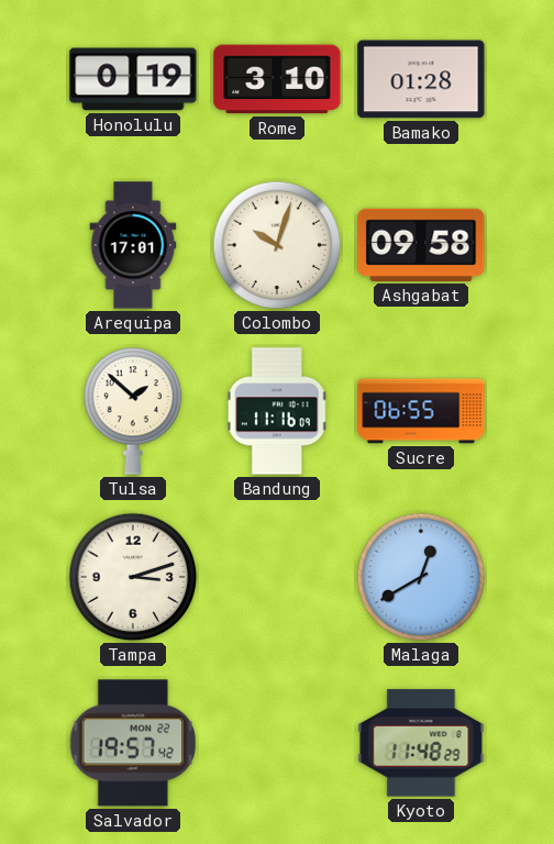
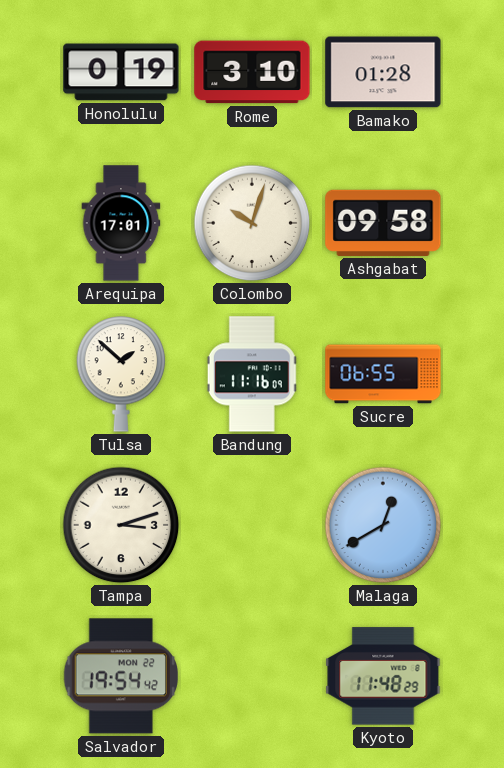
Salvador: 19:57 -> 19:54
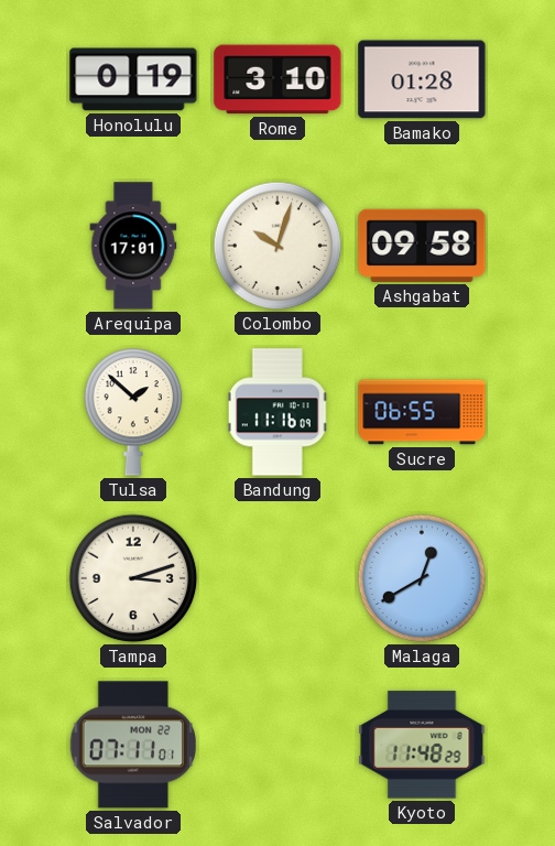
Salvador: 19:54 -> 07:11
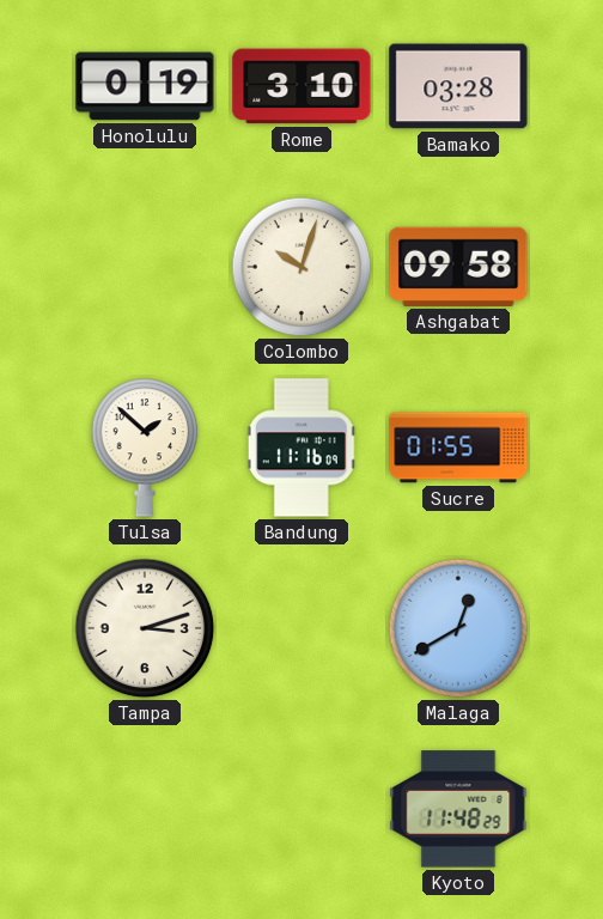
Bamako: 01:28 -> 03:28
Arequipa: 17:01 -> none
Sucre: 06:55 -> 01:55
Salvador: 07:11 -> none
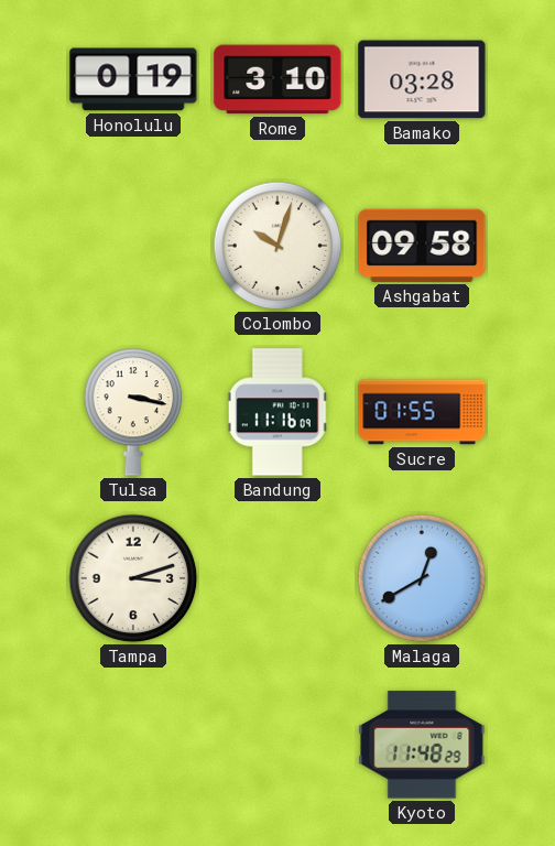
Tulsa: 1:52 -> 3:17
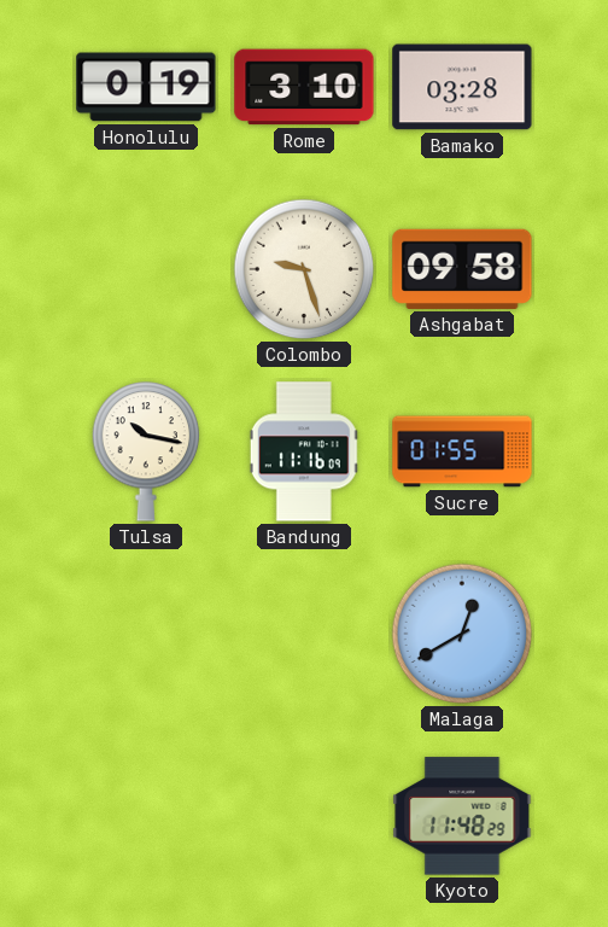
Colombo: 10:03 -> 9:27
Tulsa: 3:17 -> 10:17
Tampa: 3:12 -> none
